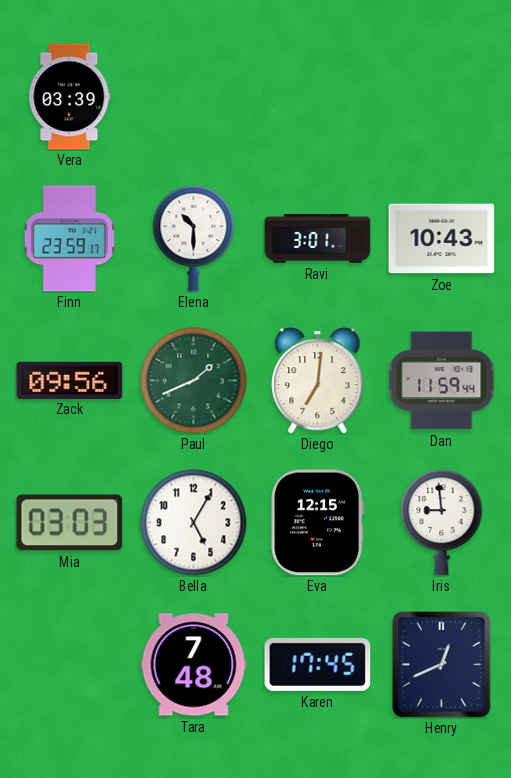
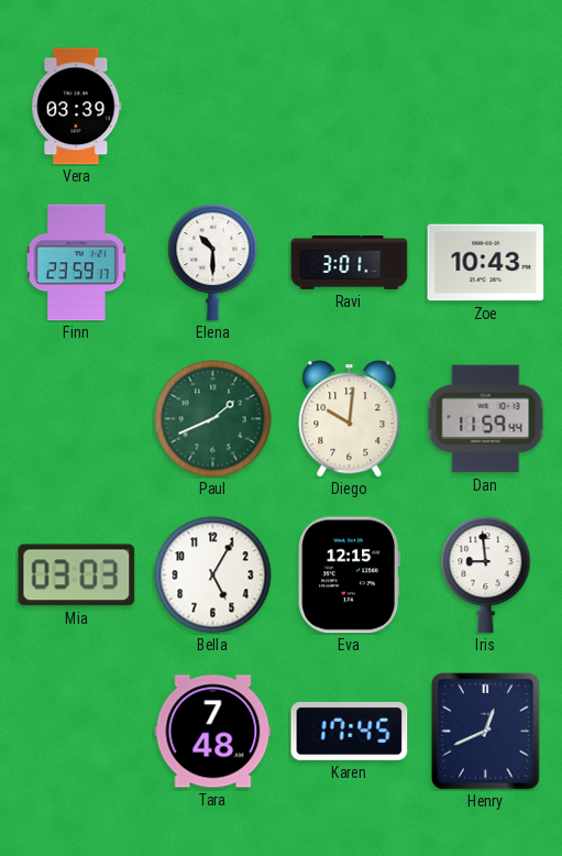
Zack: 09:56 -> none
Diego: 7:01 -> 10:01
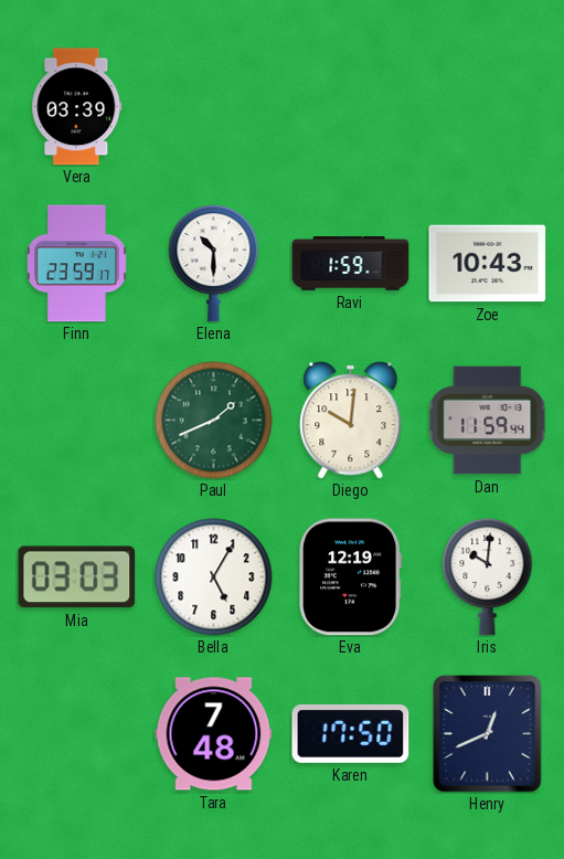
Ravi: 3:01 -> 1:59
Eva: 12:15 -> 12:19
Iris: 8:59 -> 10:01
Karen: 17:45 -> 17:50
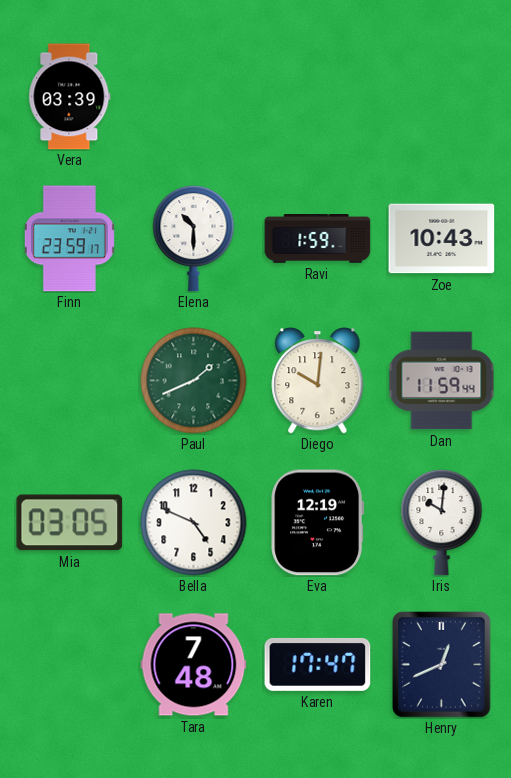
Mia: 03:03 -> 03:05
Bella: 5:05 -> 4:49
Karen: 17:50 -> 17:47
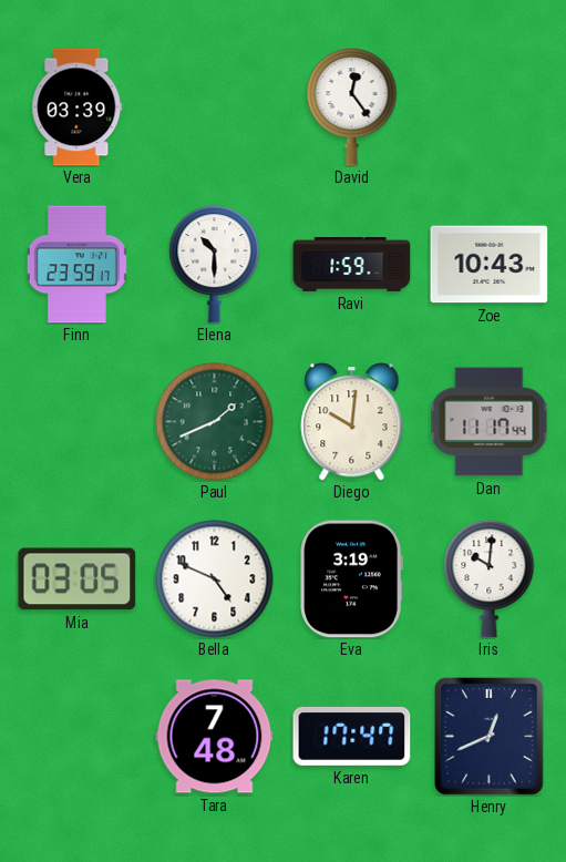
David: none -> 12:24
Dan: 11:59 -> 11:17
Eva: 12:19 -> 3:19
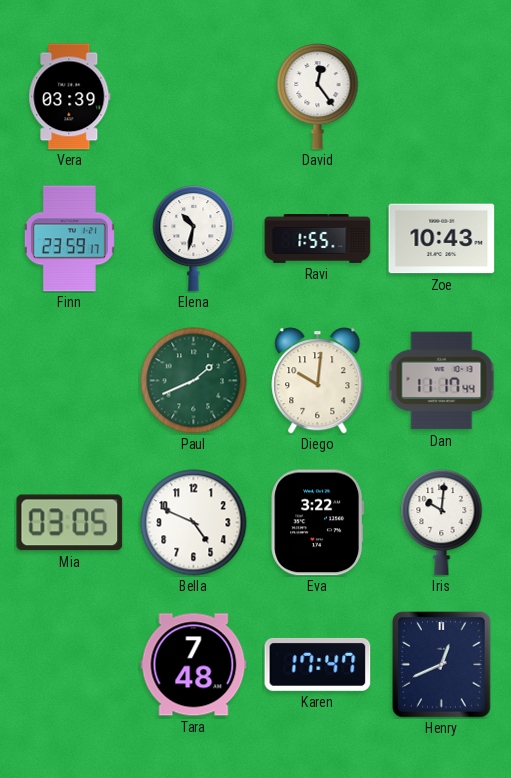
Elena: 10:30 -> 10:32
Ravi: 1:59 -> 1:55
Eva: 3:19 -> 3:22
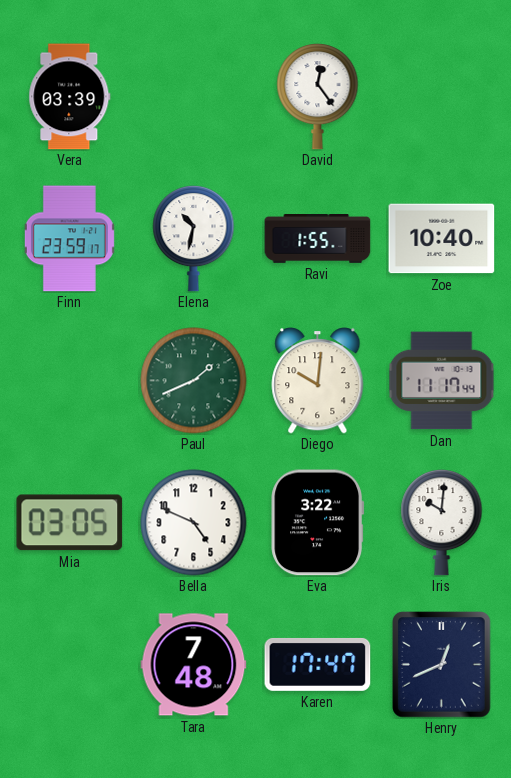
Zoe: 10:43 -> 10:40
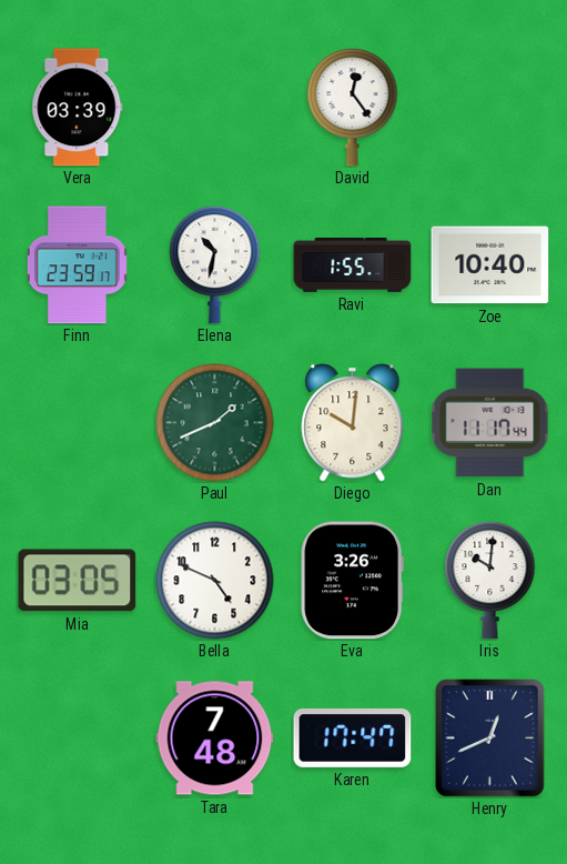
Eva: 3:22 -> 3:26
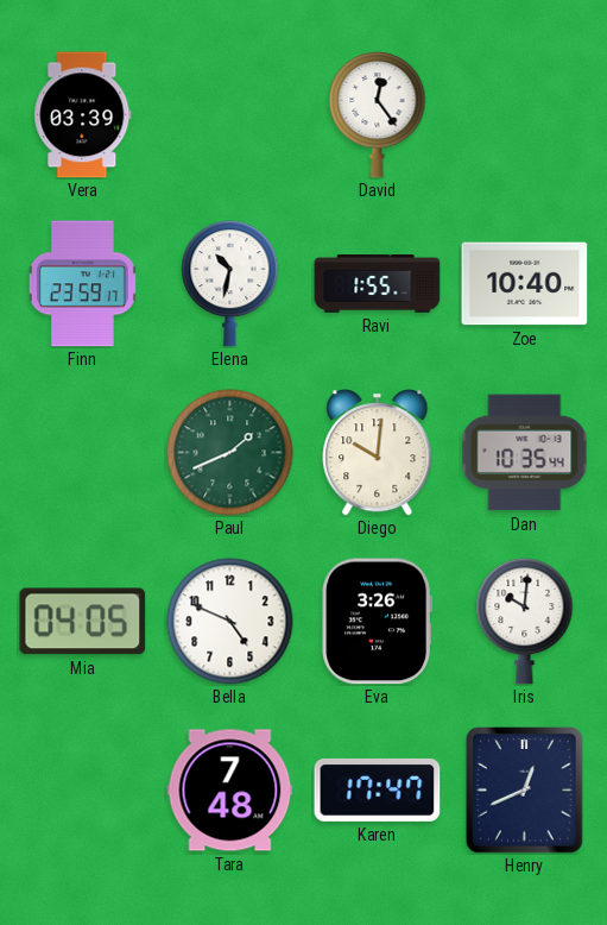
Dan: 11:17 -> 10:35
Mia: 03:05 -> 04:05
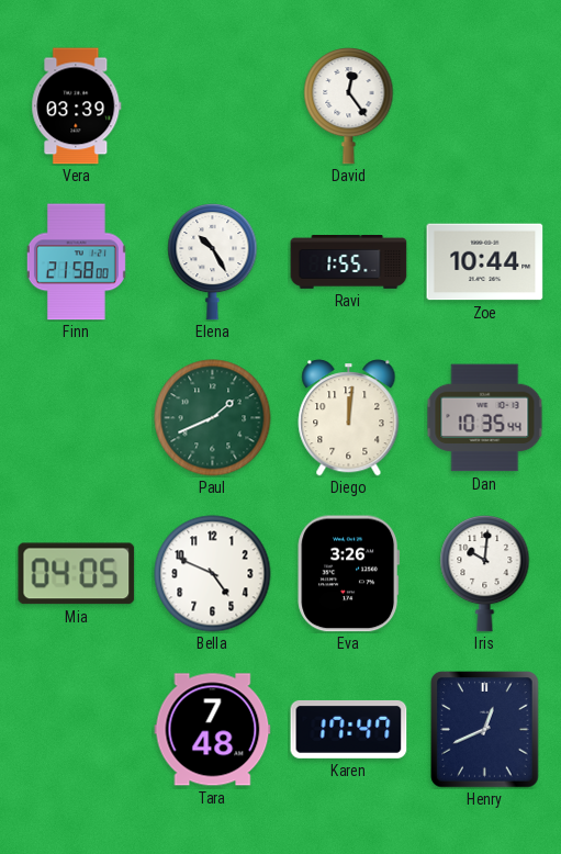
Finn: 23:59 -> 21:58
Elena: 10:32 -> 10:25
Zoe: 10:40 -> 10:44
Diego: 10:01 -> 12:01
